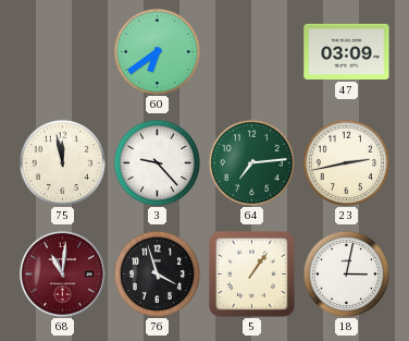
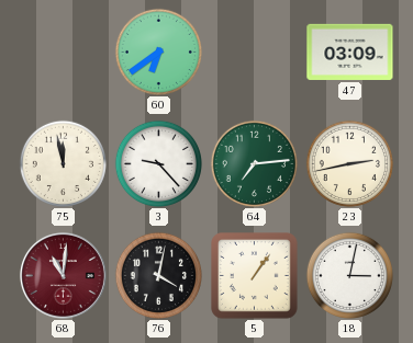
76: 3:57 -> 4:02
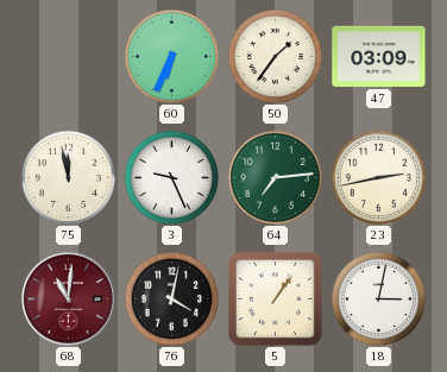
60: 6:39 -> 6:34
50: none -> 1:36
3: 9:23 -> 9:26
